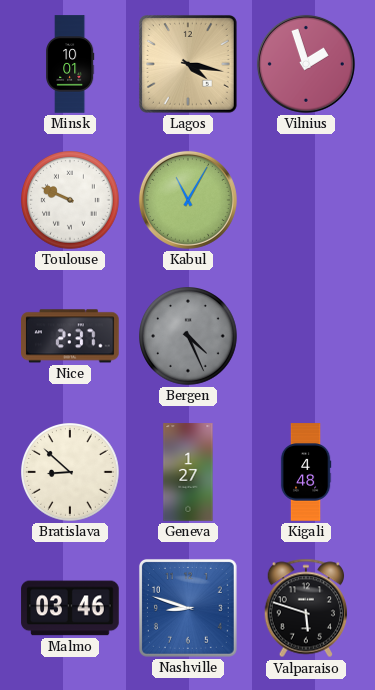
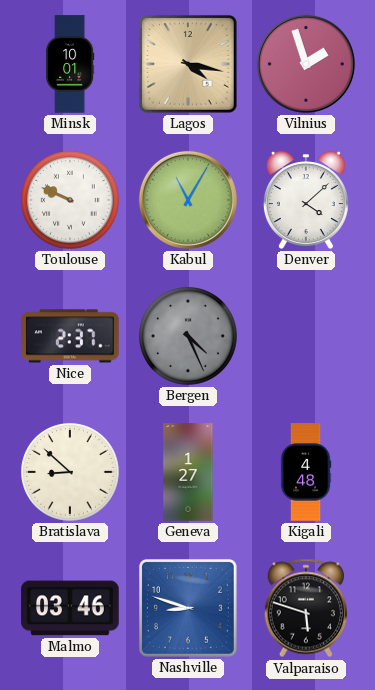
Denver: none -> 4:08
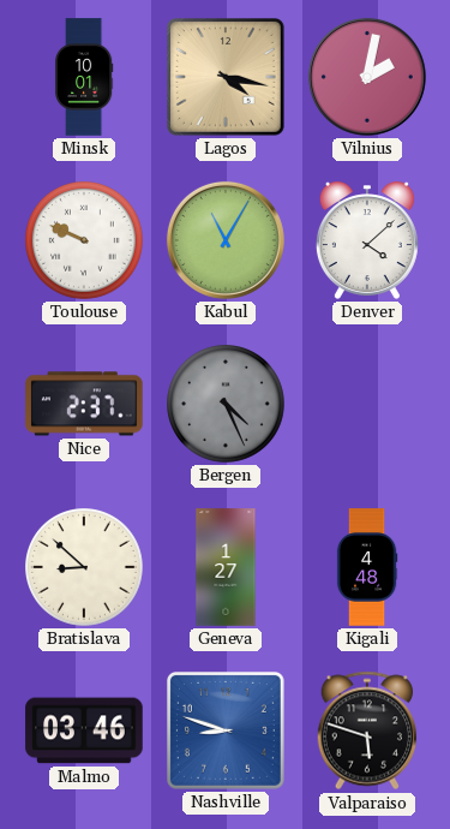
Vilnius: 1:57 -> 2:02
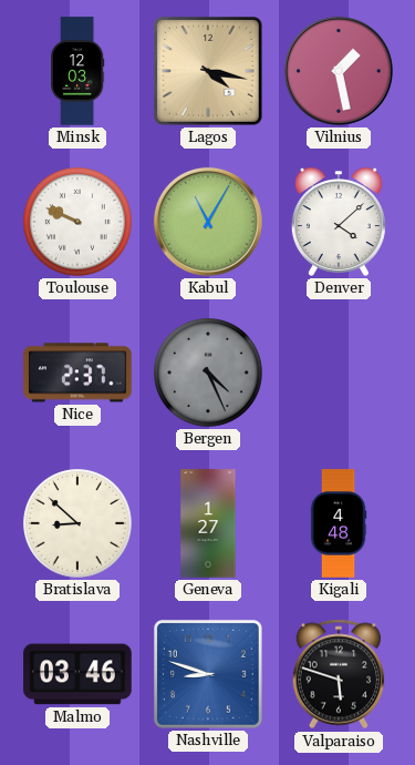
Minsk: 10:01 -> 12:03
Vilnius: 2:02 -> 1:28
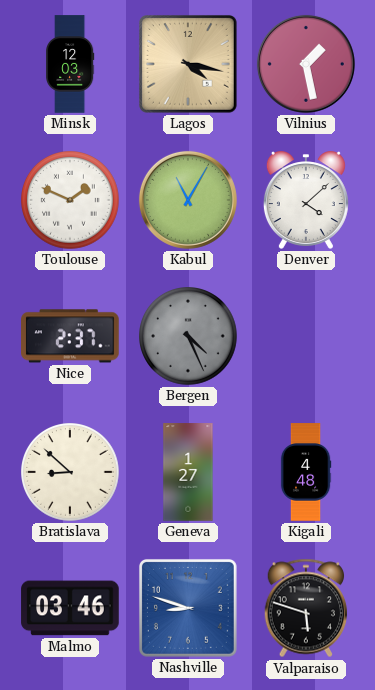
Toulouse: 9:49 -> 1:49
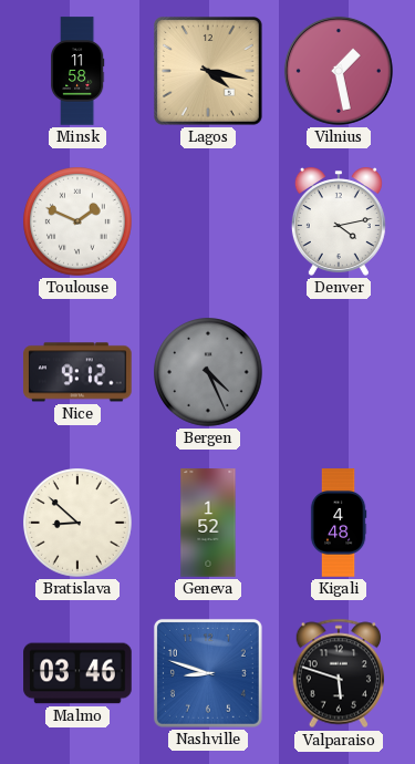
Minsk: 12:03 -> 11:58
Kabul: 11:05 -> none
Denver: 4:08 -> 4:13
Nice: 2:37 -> 9:12
Geneva: 1:27 -> 1:52
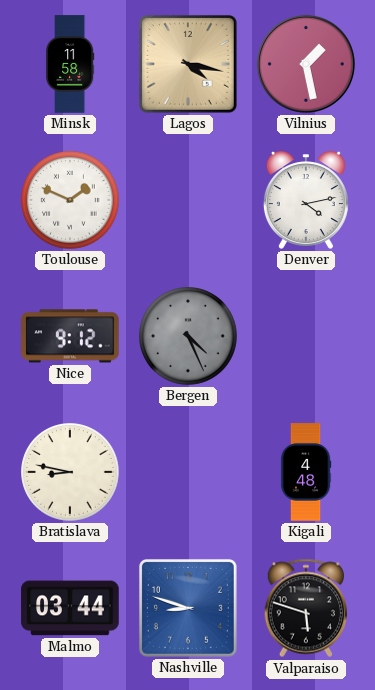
Bratislava: 8:52 -> 8:47
Geneva: 1:52 -> none
Malmo: 03:46 -> 03:44
